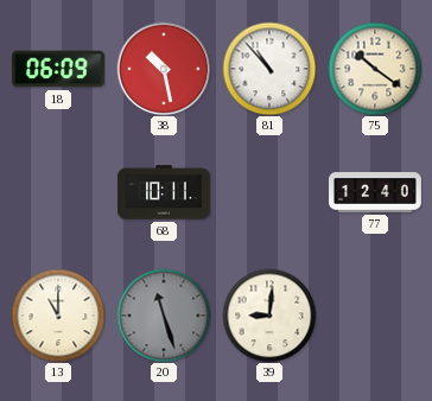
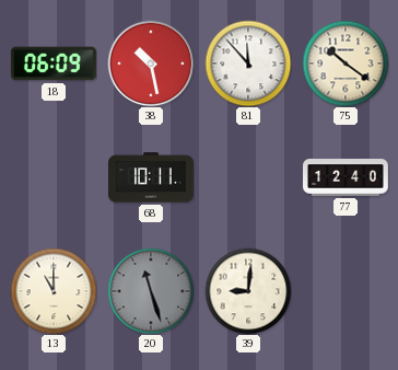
81: 10:53 -> 11:53
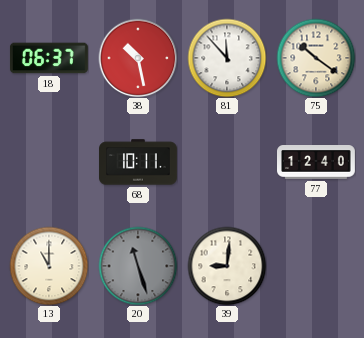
18: 06:09 -> 06:37
